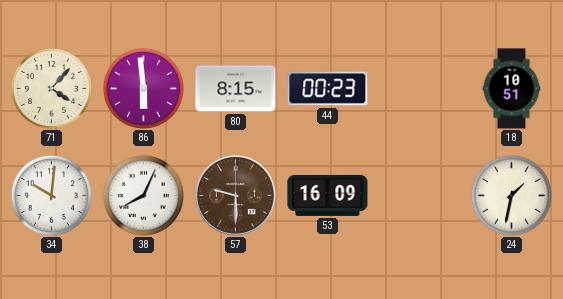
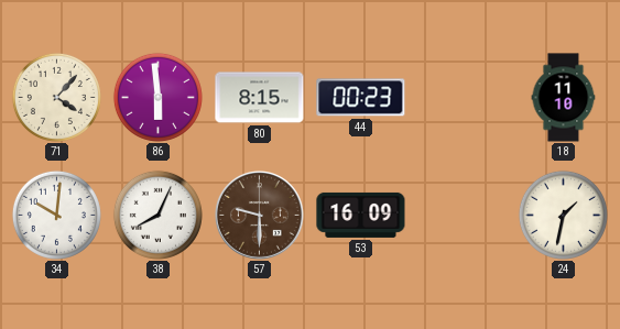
18: 10:51 -> 11:10
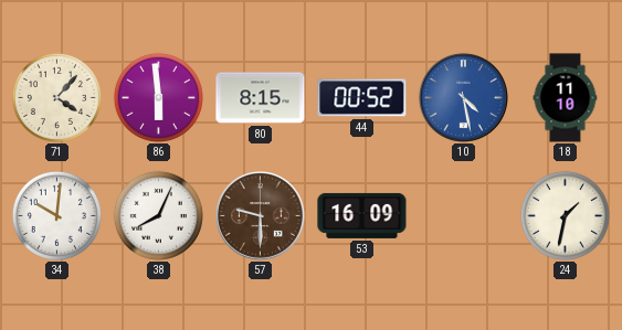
44: 00:23 -> 00:52
10: none -> 4:28
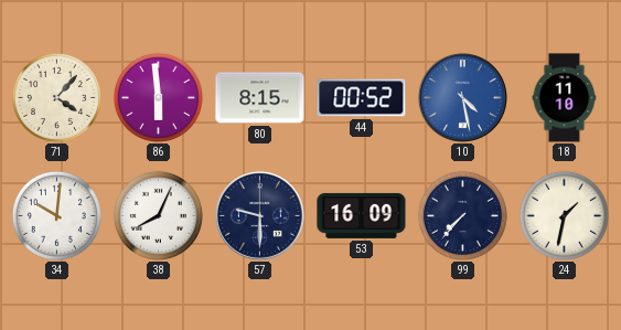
57 dial: brown -> navy
99: none -> 7:37
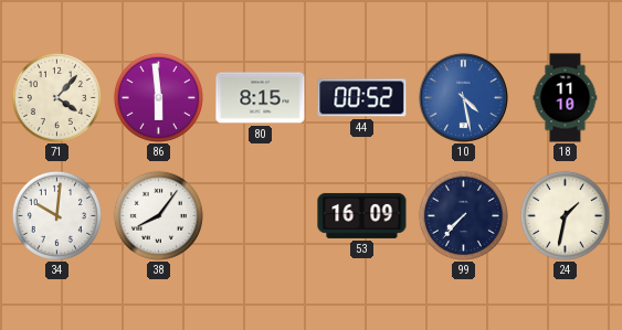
38: 8:04 -> 8:06
57: 9:30 -> none
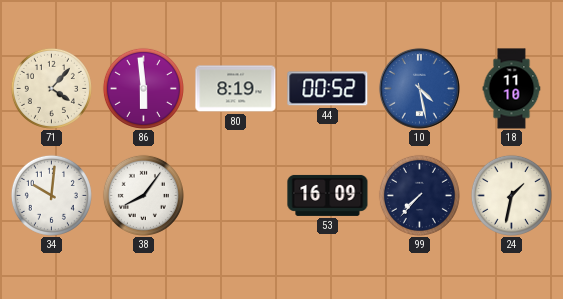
80: 8:15 -> 8:19
